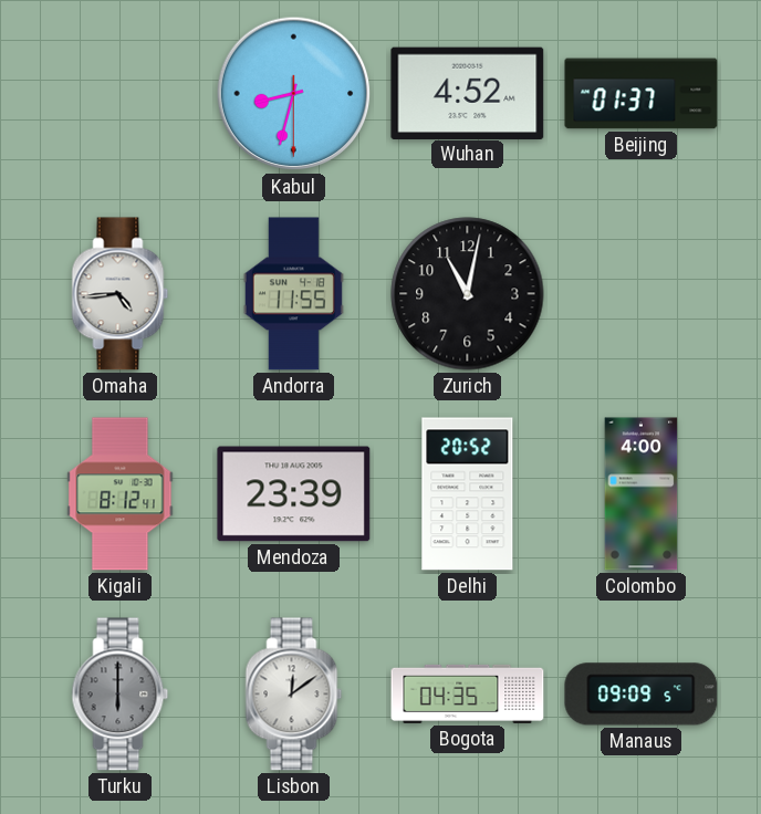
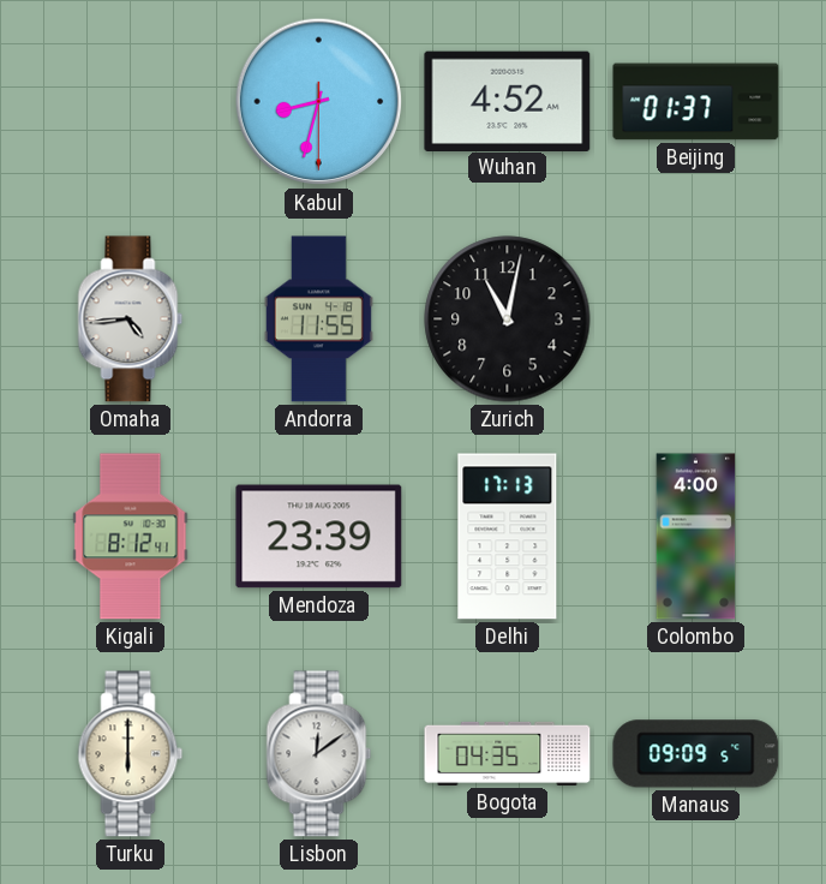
Delhi: 20:52 -> 17:13
Turku dial: grey -> cream
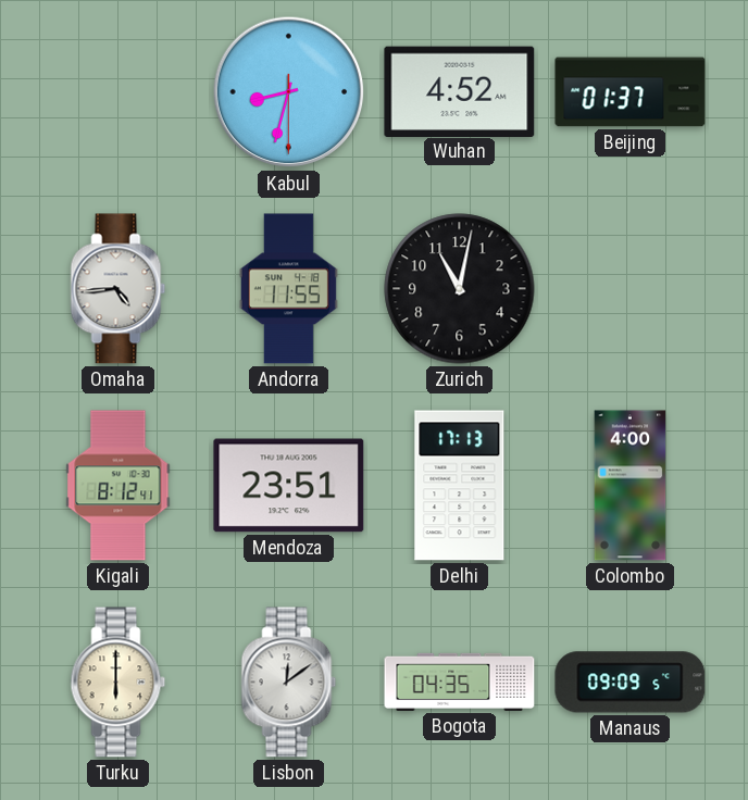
Mendoza: 23:39 -> 23:51
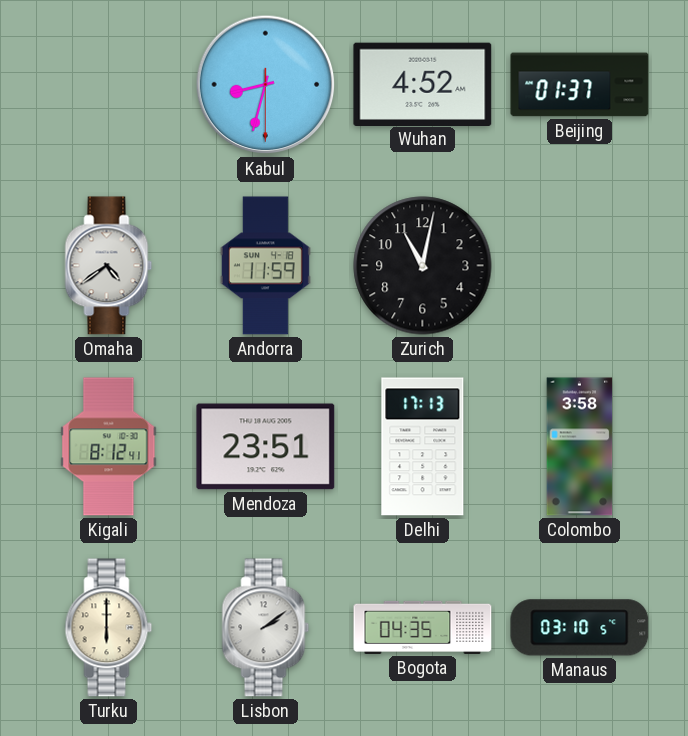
Omaha: 4:44 -> 4:39
Andorra: 11:55 -> 11:59
Colombo: 4:00 -> 3:58
Lisbon: 12:09 -> 2:09
Manaus: 09:09 -> 03:10
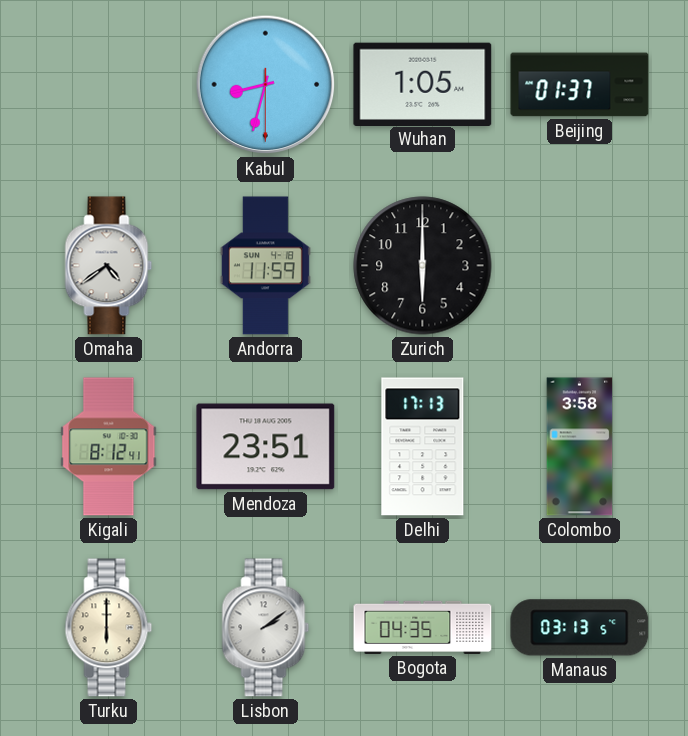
Wuhan: 4:52 -> 1:05
Zurich: 11:02 -> 6:00
Manaus: 03:10 -> 03:13
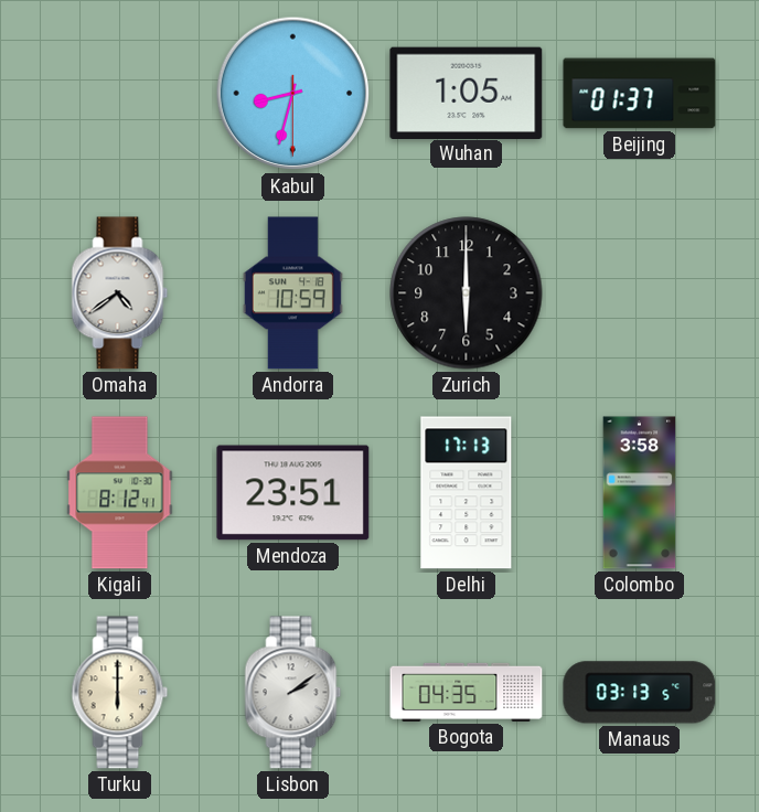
Andorra: 11:59 -> 10:59
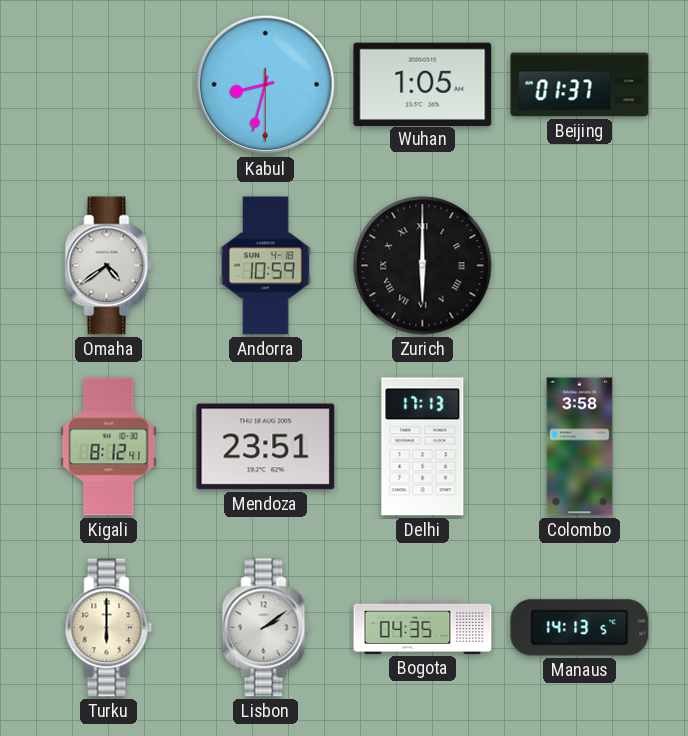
Zurich numerals: Arabic -> Roman
Manaus: 03:13 -> 14:13
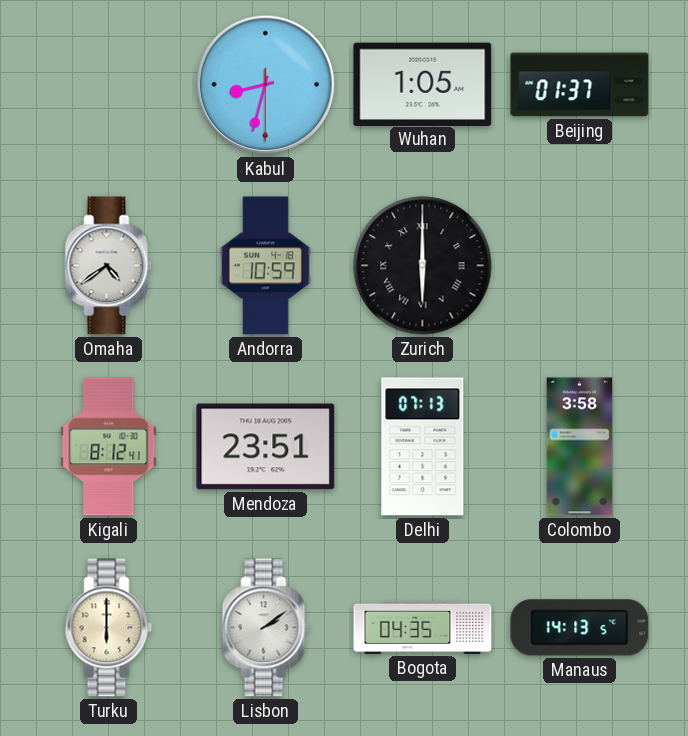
Delhi: 17:13 -> 07:13
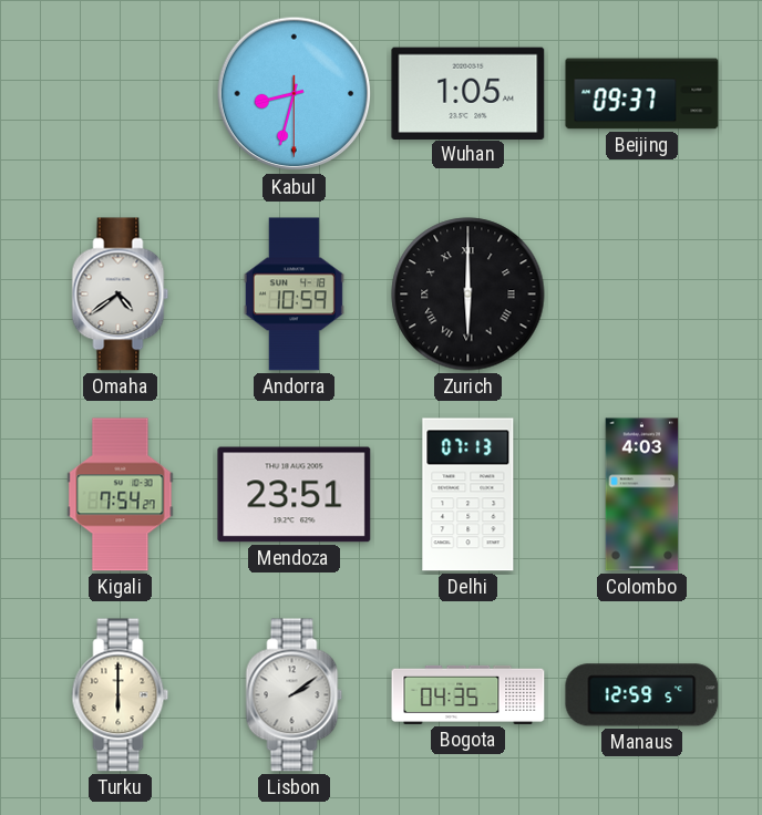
Beijing: 01:37 -> 09:37
Kigali: 8:12 -> 7:54
Colombo: 3:58 -> 4:03
Manaus: 14:13 -> 12:59
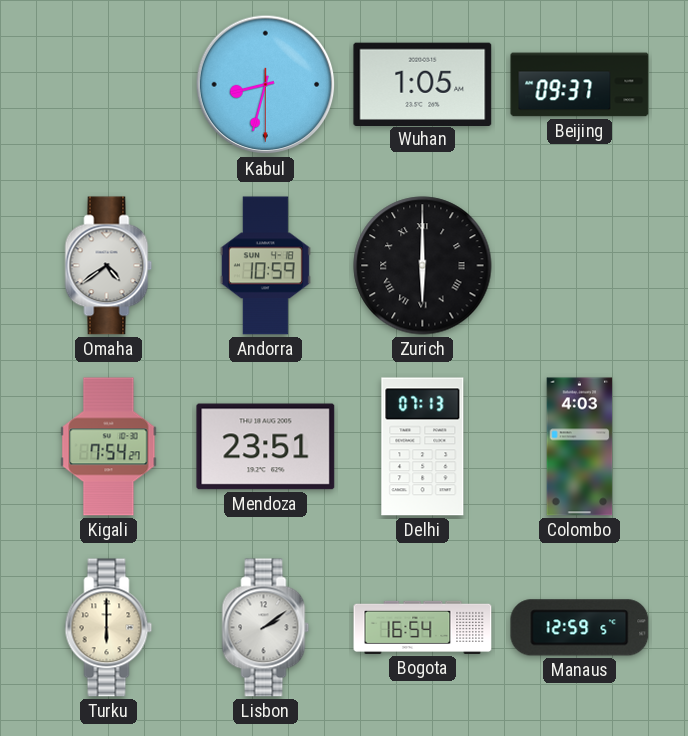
Bogota: 04:35 -> 16:54
